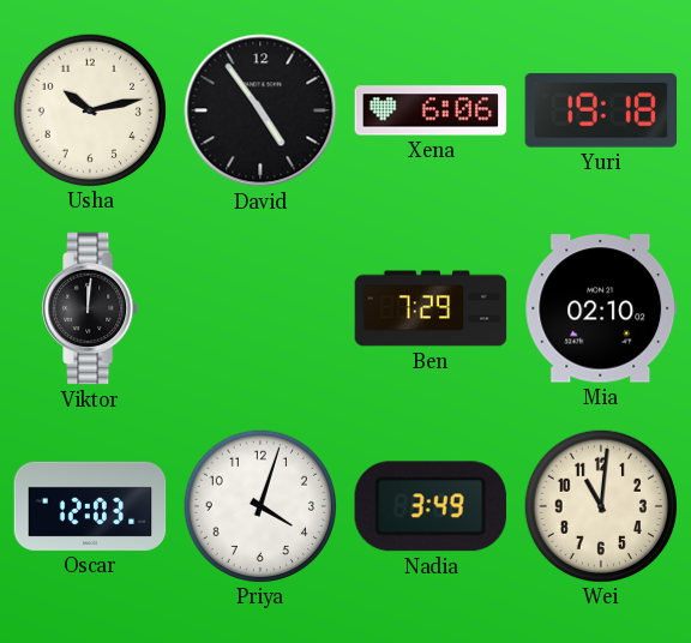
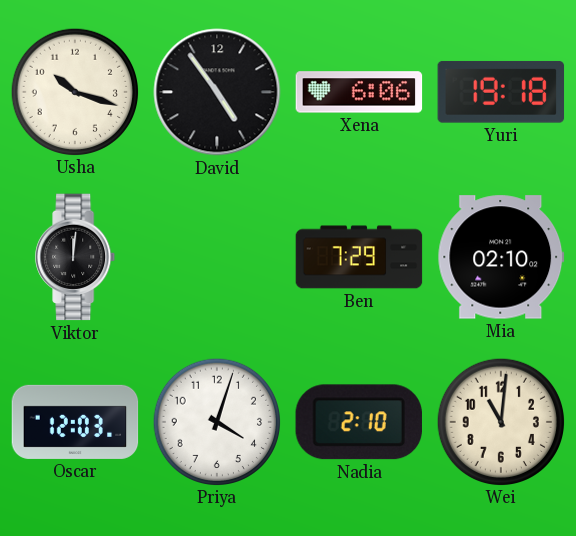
Usha: 10:13 -> 10:18
Nadia: 3:49 -> 2:10
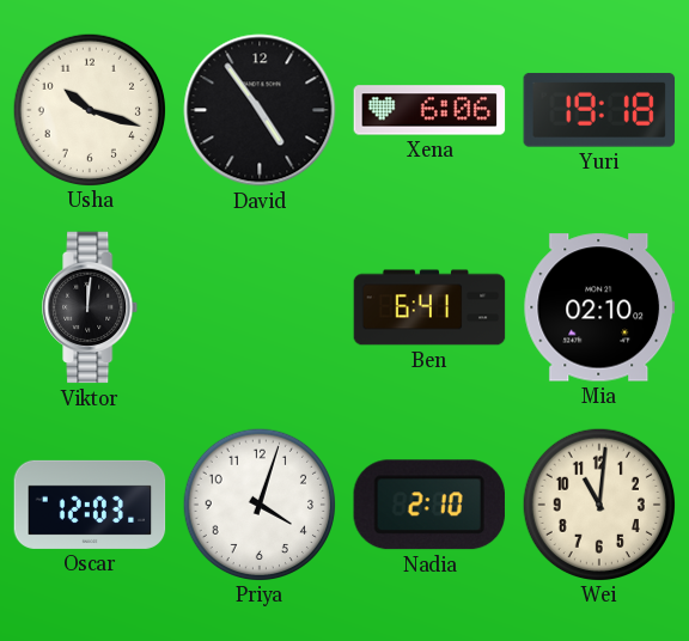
Ben: 7:29 -> 6:41
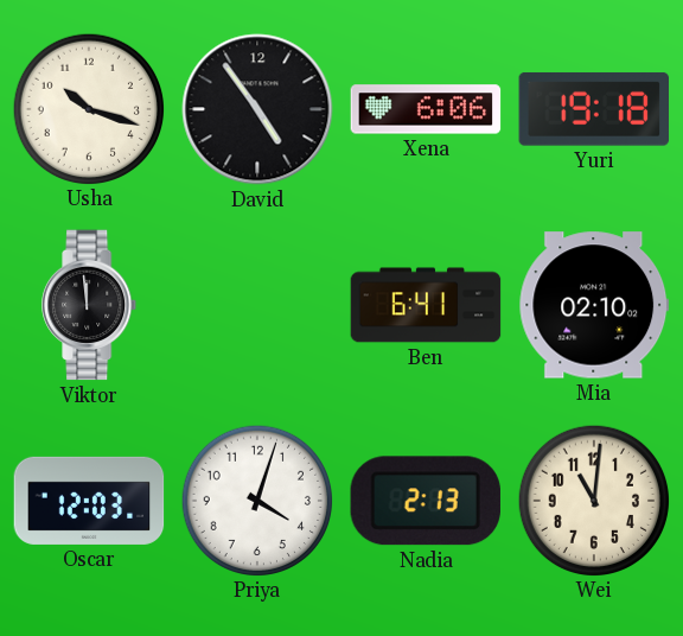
Viktor: 12:01 -> 11:59
Nadia: 2:10 -> 2:13
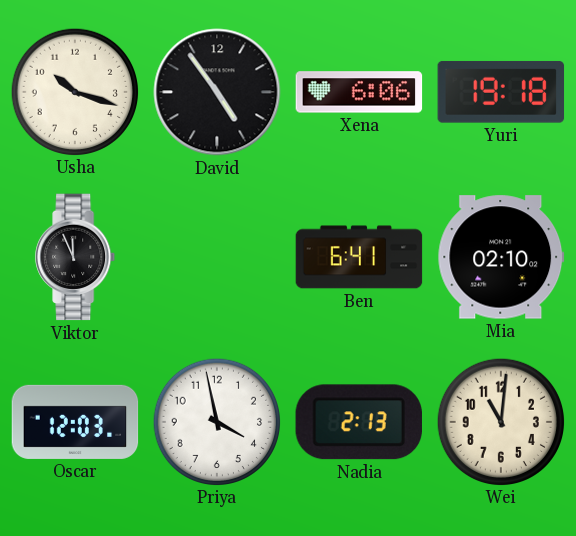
Viktor: 11:59 -> 11:56
Priya: 4:03 -> 3:58
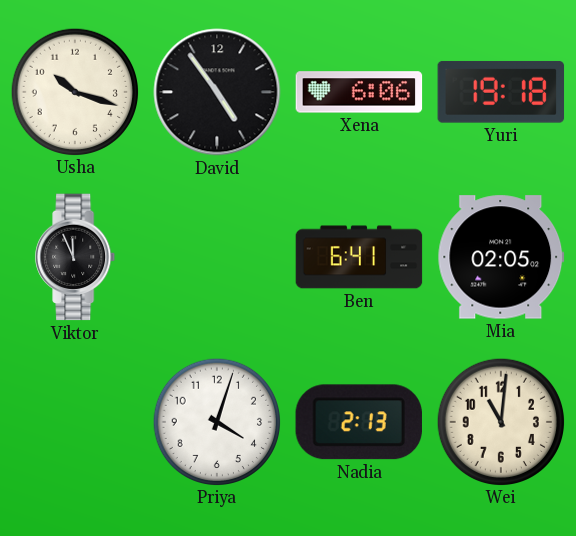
Mia: 02:10 -> 02:05
Oscar: 12:03 -> none
Priya: 3:58 -> 4:03
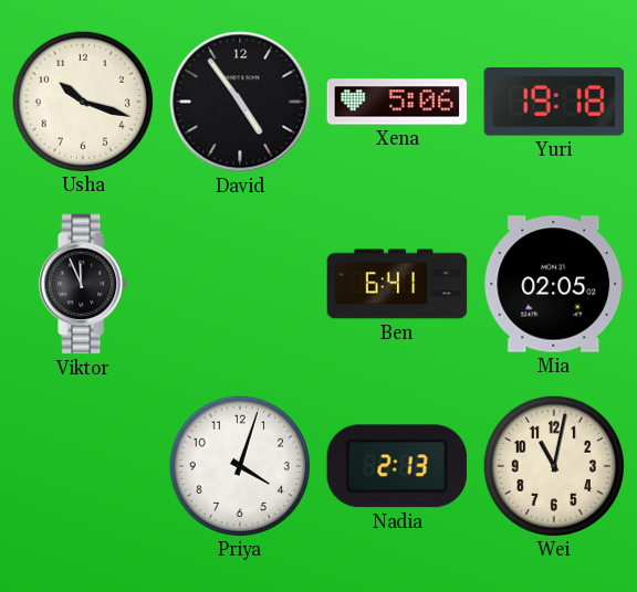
Xena: 6:06 -> 5:06
Wei: 11:01 -> 11:02
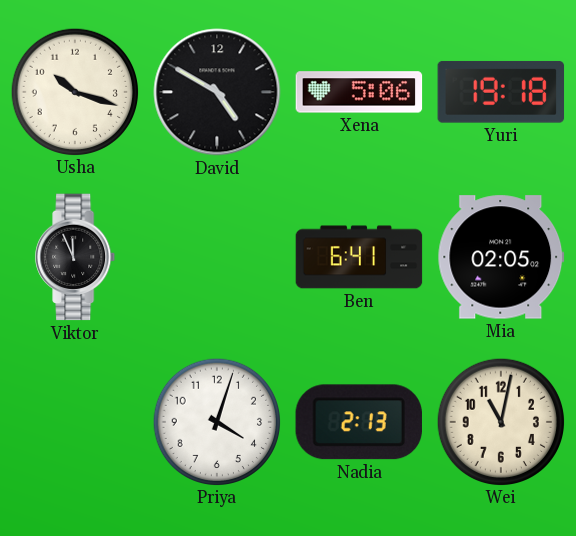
David: 4:54 -> 4:50
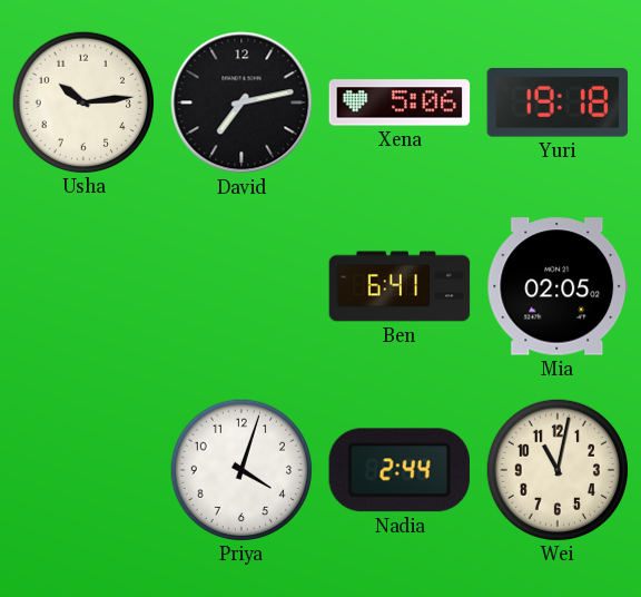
Usha: 10:18 -> 10:14
David: 4:50 -> 7:13
Viktor: 11:56 -> none
Nadia: 2:13 -> 2:44
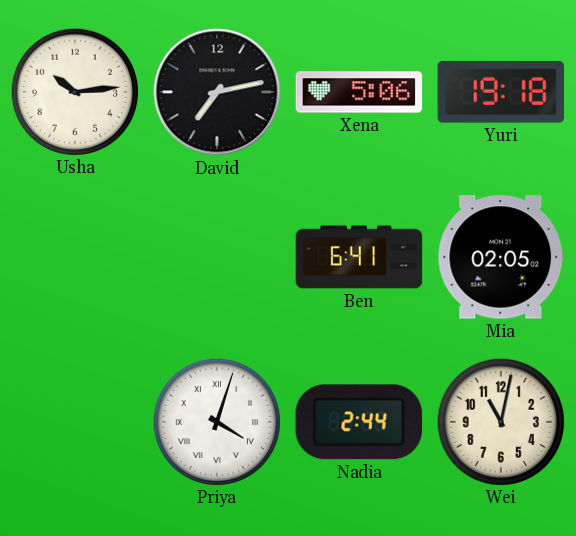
Priya numerals: Arabic -> Roman
